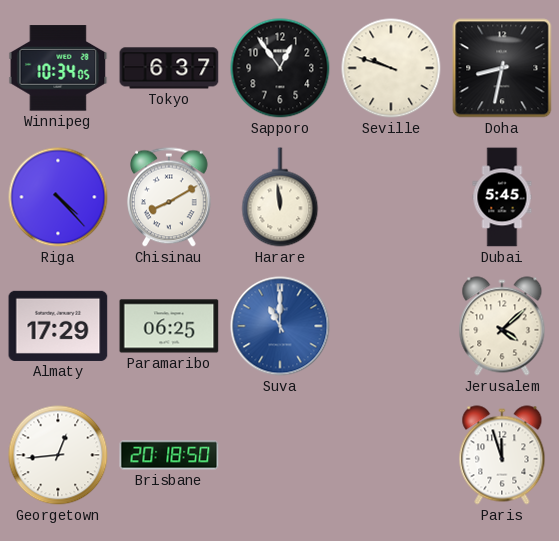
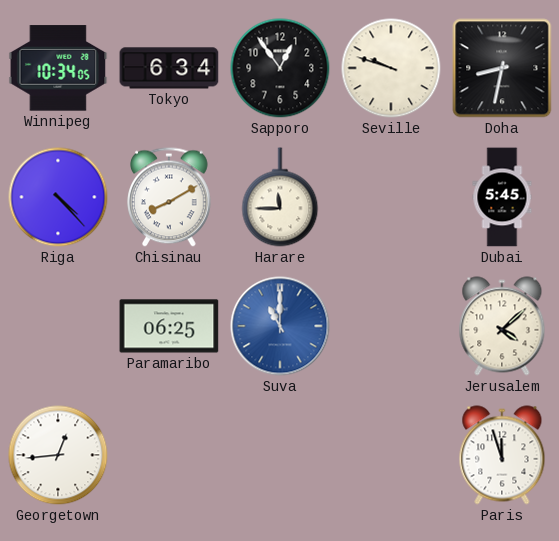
Tokyo: 6:37 -> 6:34
Harare: 11:59 -> 11:45
Almaty: 17:29 -> none
Brisbane: 20:18 -> none
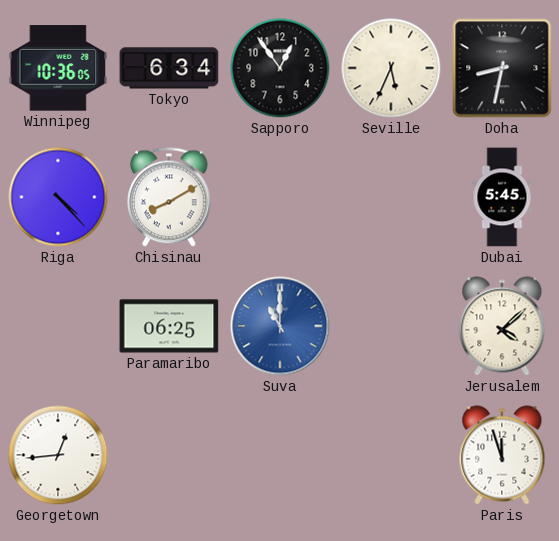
Winnipeg: 10:34 -> 10:36
Seville: 9:48 -> 5:34
Harare: 11:45 -> none
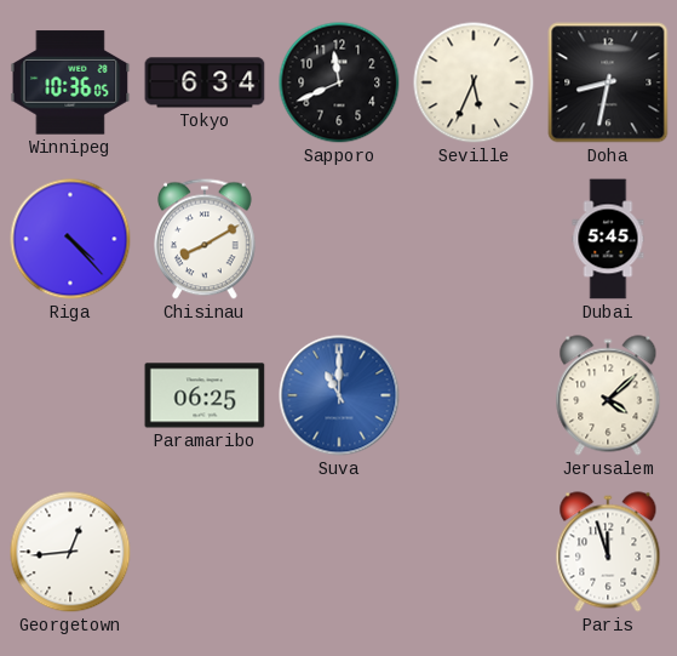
Sapporo: 12:54 -> 11:41
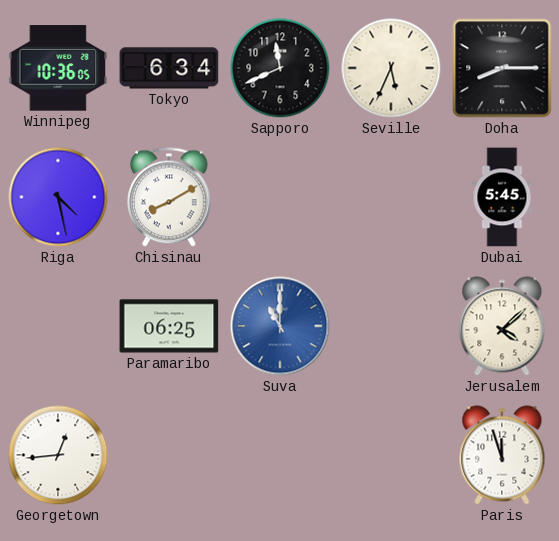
Doha: 8:32 -> 8:15
Riga: 4:23 -> 4:28
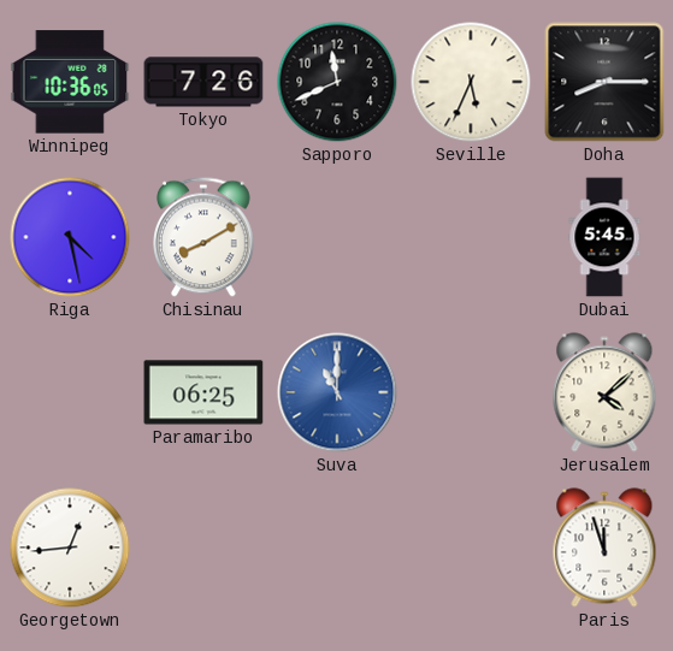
Tokyo: 6:34 -> 7:26
